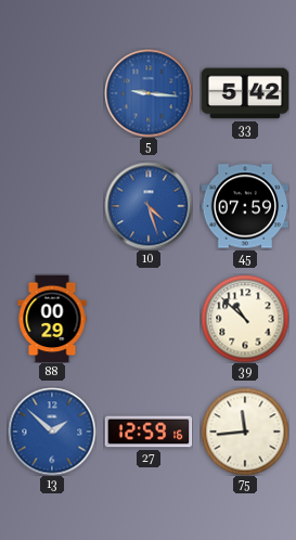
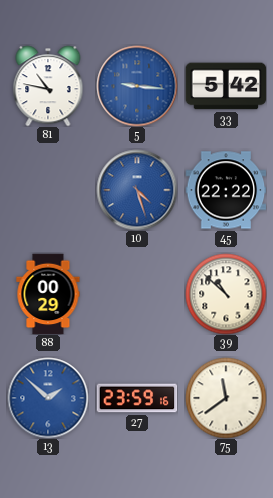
81: none -> 10:47
45: 07:59 -> 22:22
27: 12:59 -> 23:59
75: 11:44 -> 11:39
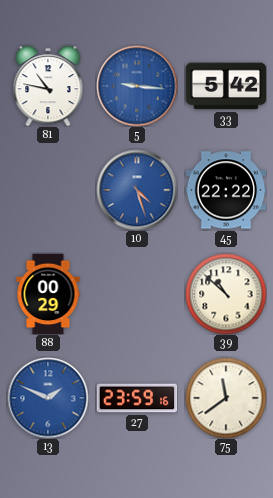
13: 1:52 -> 1:49
